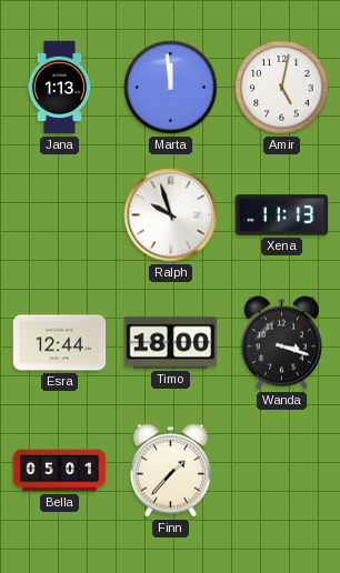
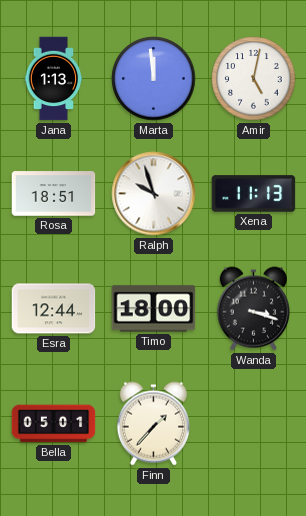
Rosa: none -> 18:51
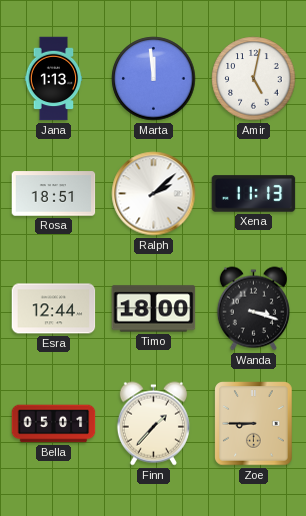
Ralph: 9:57 -> 2:08
Zoe: none -> 8:45
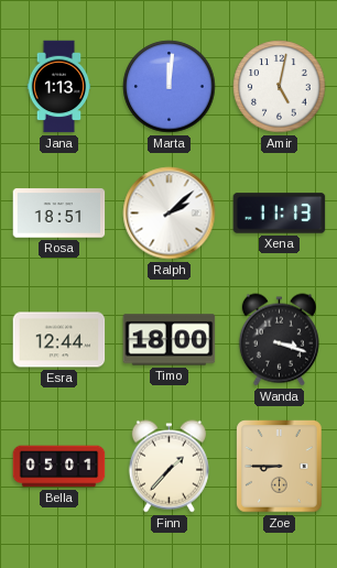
Marta: 11:59 -> 12:01
